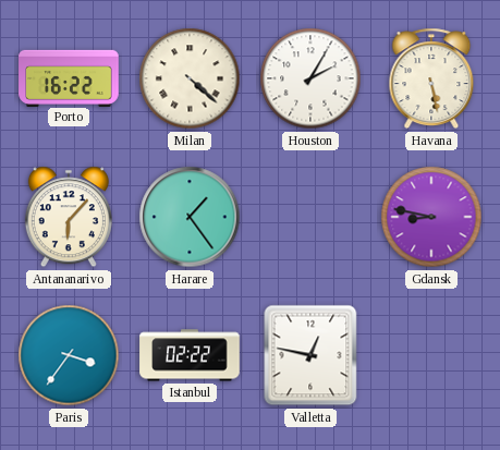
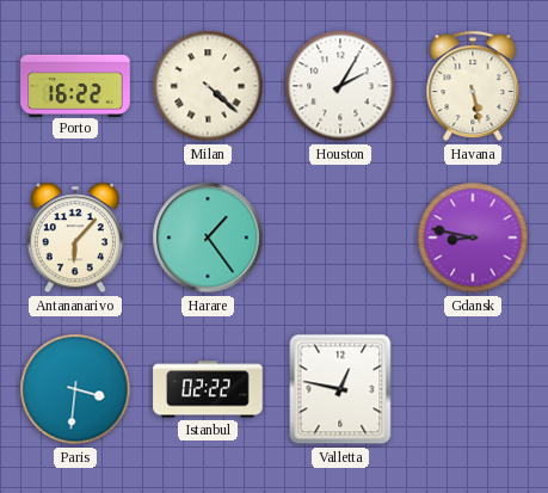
Paris: 3:36 -> 3:31
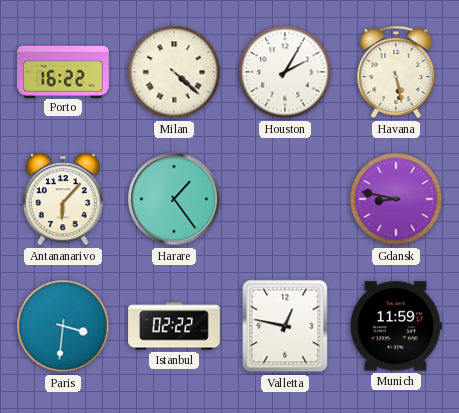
Munich: none -> 11:59
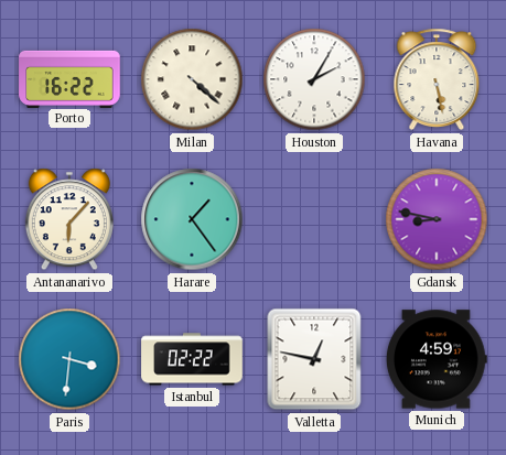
Munich: 11:59 -> 4:59
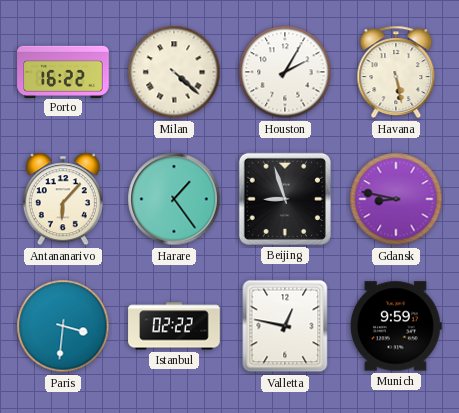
Beijing: none -> 8:57
Munich: 4:59 -> 9:59
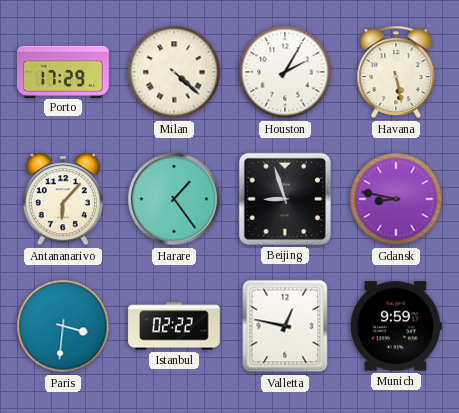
Porto: 16:22 -> 17:29
